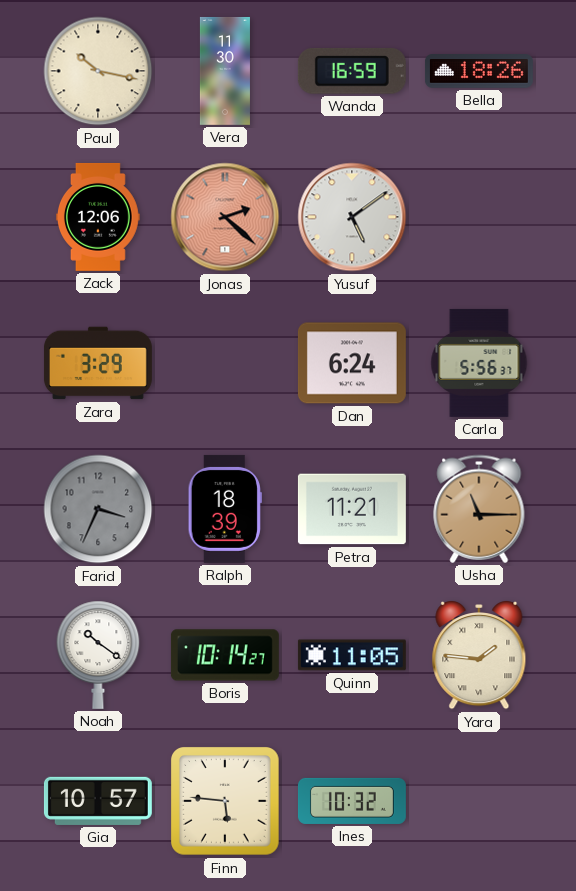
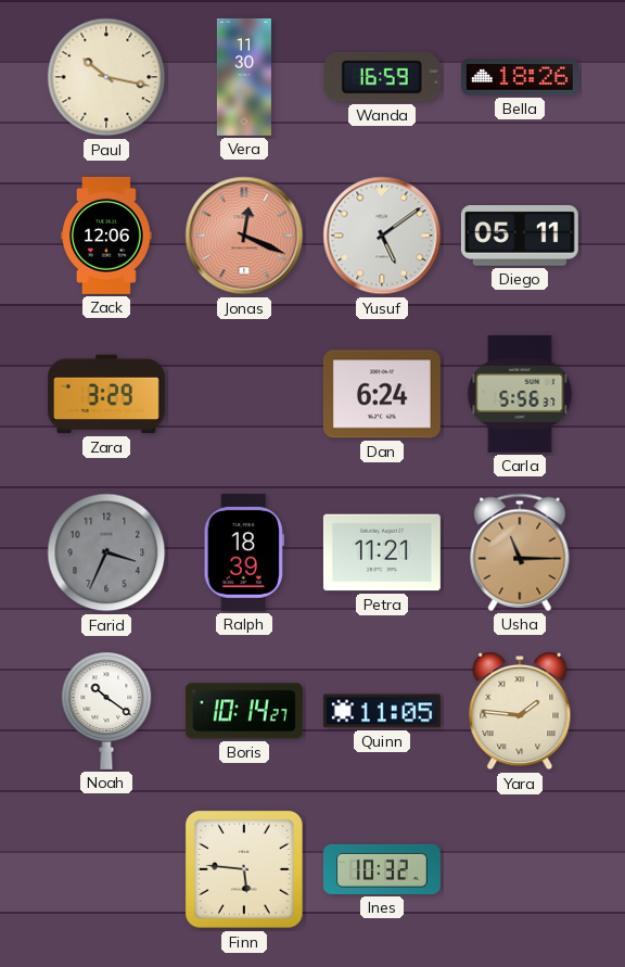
Jonas: 2:22 -> 12:19
Diego: none -> 05:11
Gia: 10:57 -> none
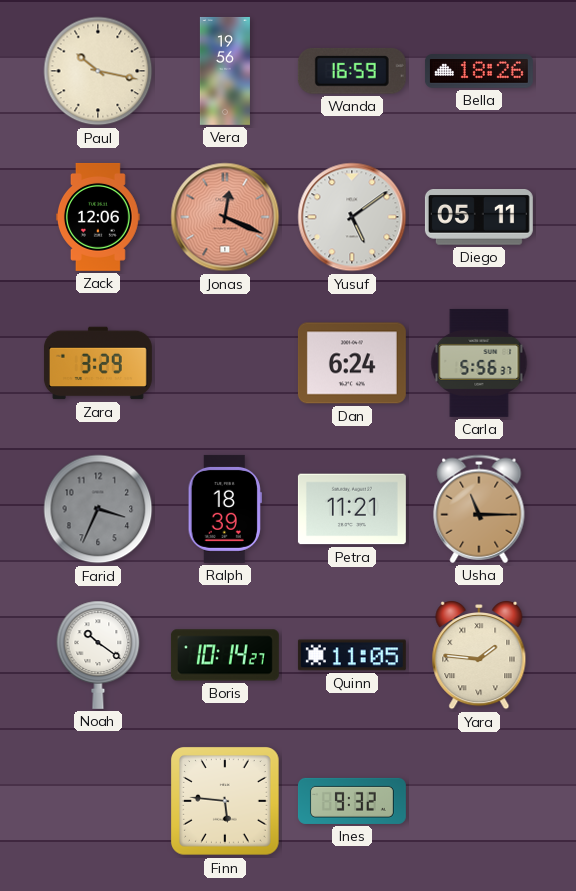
Vera: 11:30 -> 19:56
Ines: 10:32 -> 9:32
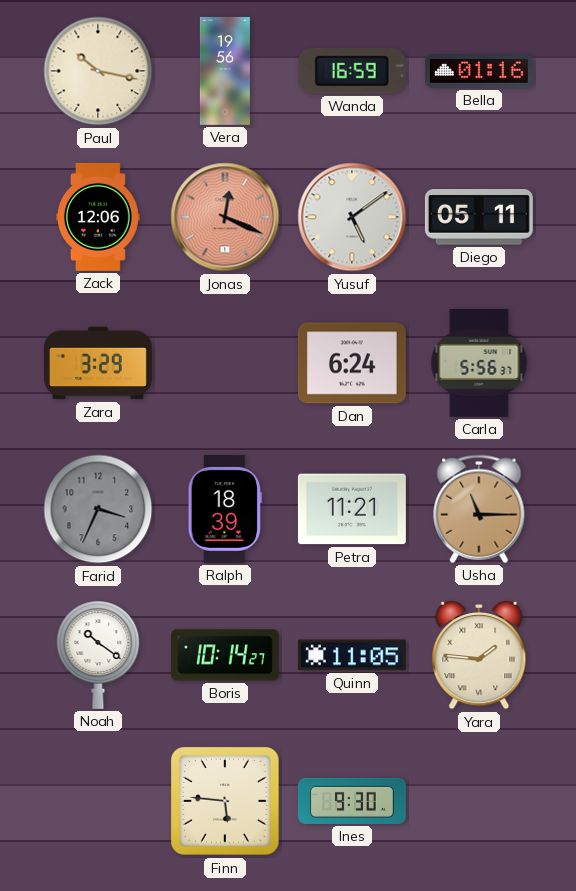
Bella: 18:26 -> 01:16
Ines: 9:32 -> 9:30
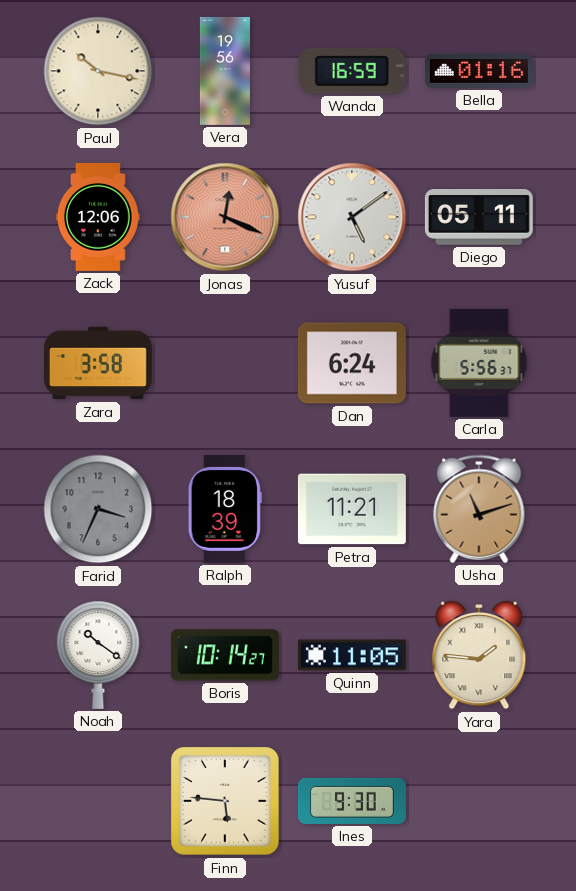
Zara: 3:29 -> 3:58
Usha: 11:15 -> 11:12
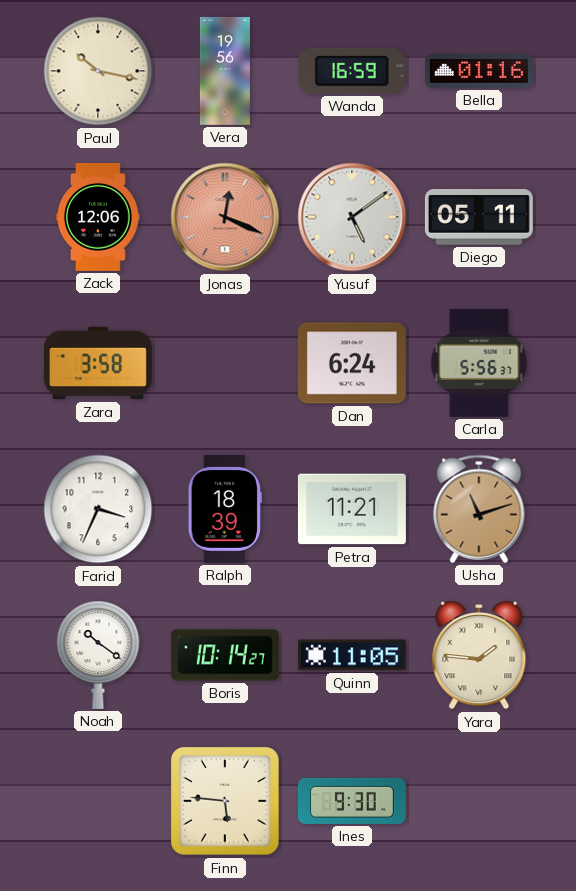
Farid dial: grey -> white
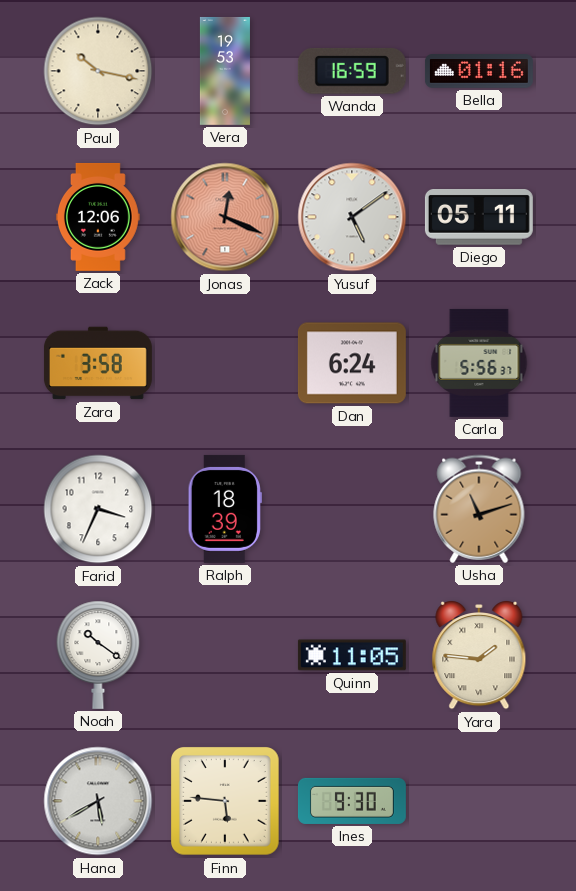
Vera: 19:56 -> 19:53
Petra: 11:21 -> none
Boris: 10:14 -> none
Hana: none -> 5:40
